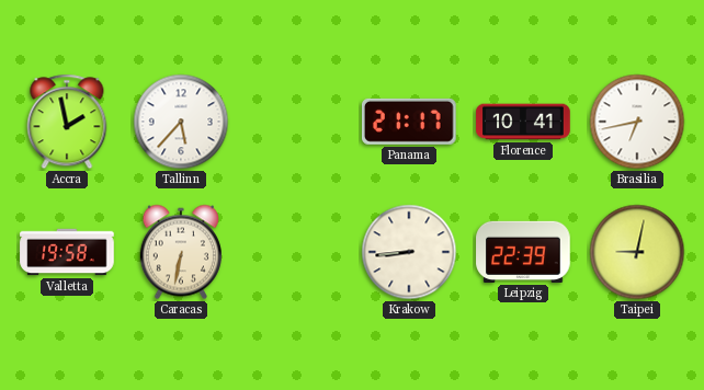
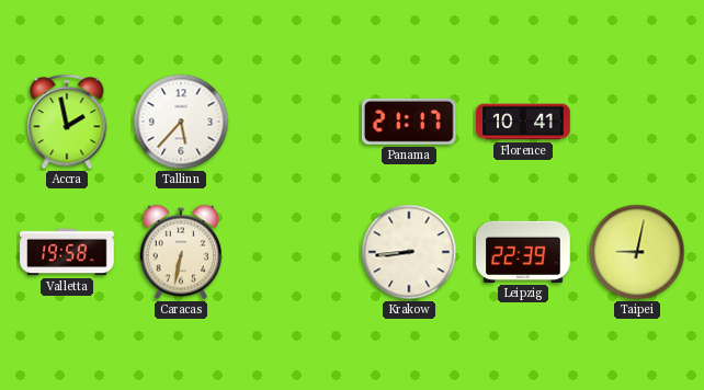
Brasilia: 6:43 -> none
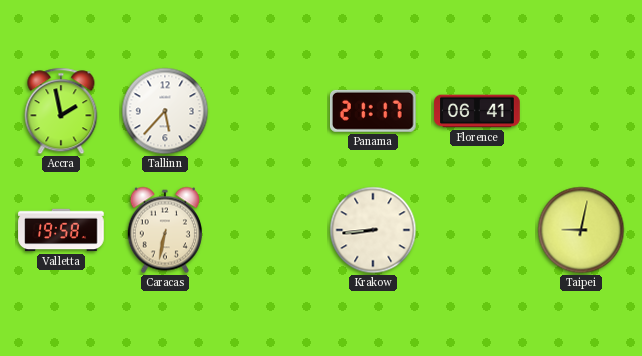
Florence: 10:41 -> 06:41
Leipzig: 22:39 -> none
